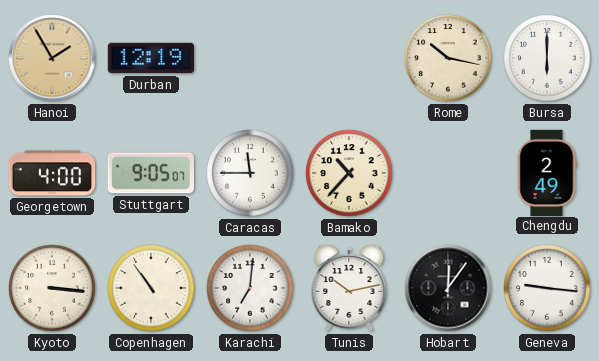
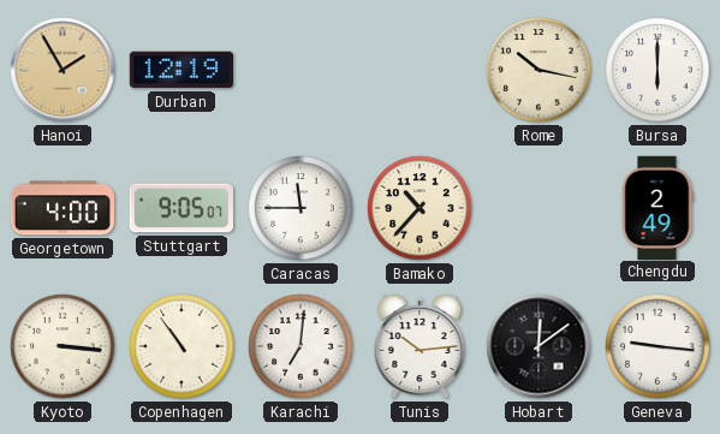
Tunis: 10:13 -> 10:14
Hobart: 12:06 -> 12:09
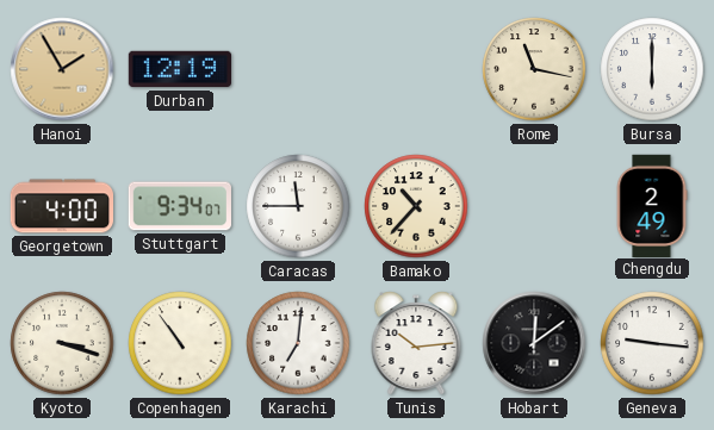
Rome: 10:17 -> 11:17
Stuttgart: 9:05 -> 9:34
Kyoto: 3:16 -> 3:18
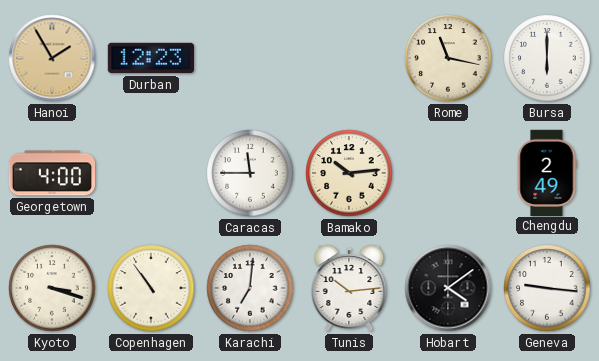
Durban: 12:19 -> 12:23
Stuttgart: 9:34 -> none
Bamako: 10:37 -> 10:14
Hobart: 12:09 -> 4:09
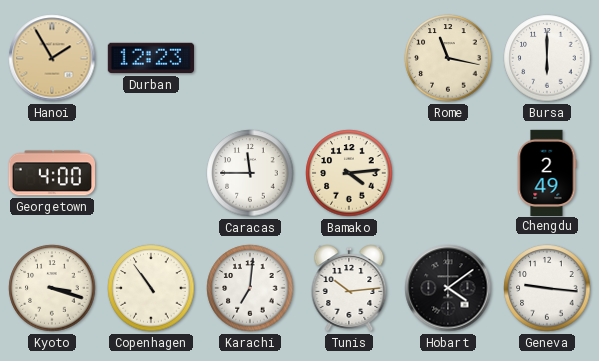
Bamako: 10:14 -> 4:14
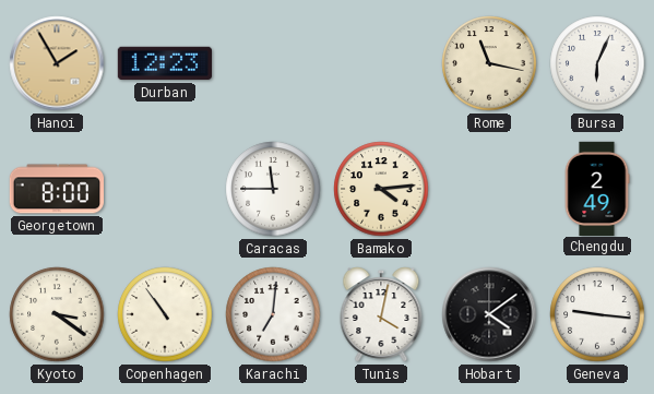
Bursa: 6:00 -> 6:04
Georgetown: 4:00 -> 8:00
Kyoto: 3:18 -> 3:21
Tunis: 10:14 -> 4:02
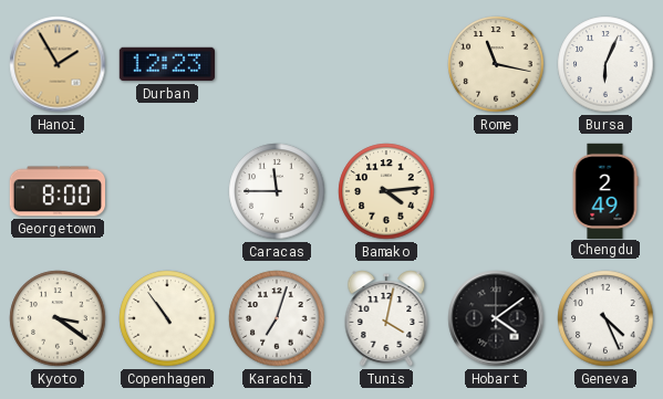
Karachi: 7:01 -> 7:03
Geneva: 9:16 -> 4:26
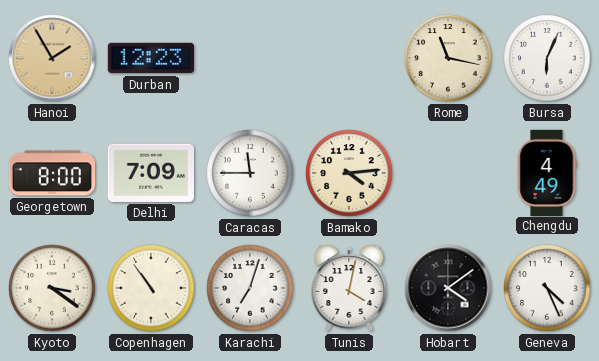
Delhi: none -> 7:09
Chengdu: 2:49 -> 4:49
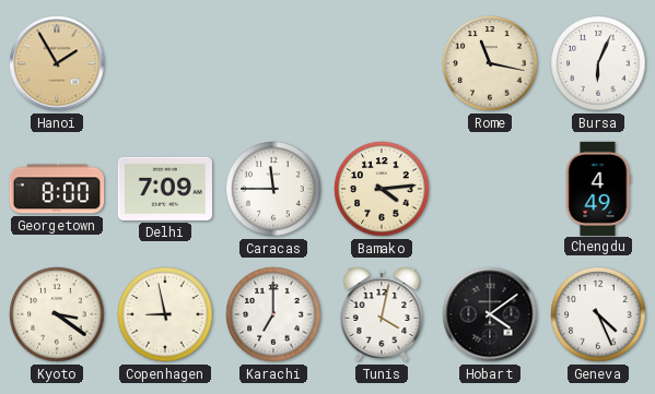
Durban: 12:23 -> none
Copenhagen: 10:54 -> 8:58
Karachi: 7:03 -> 7:00
